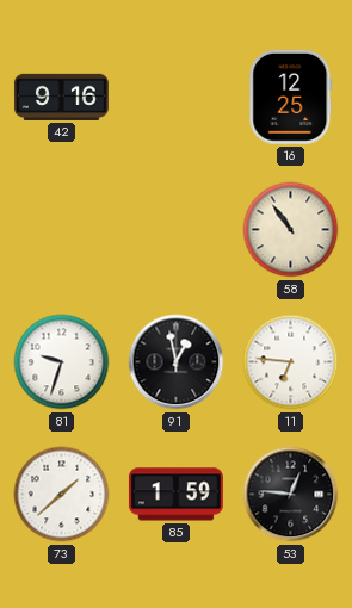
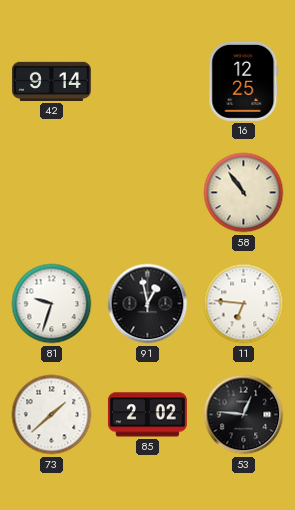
42: 9:16 -> 9:14
85: 1:59 -> 2:02
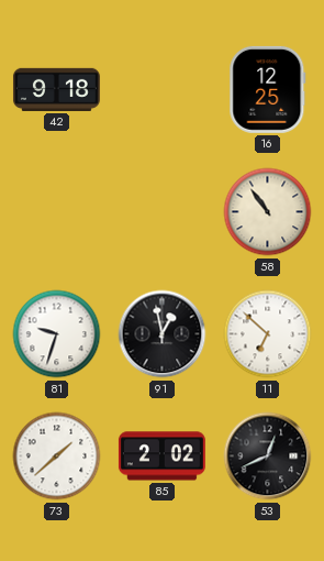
42: 9:14 -> 9:18
11: 6:46 -> 6:52
53: 12:46 -> 12:41
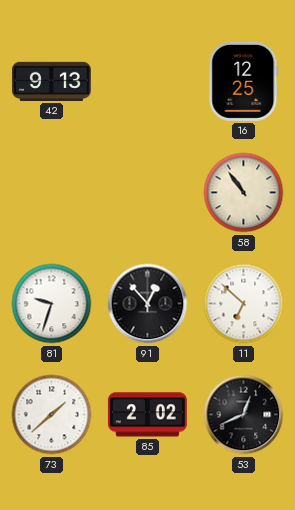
42: 9:18 -> 9:13
91: 12:58 -> 12:53
